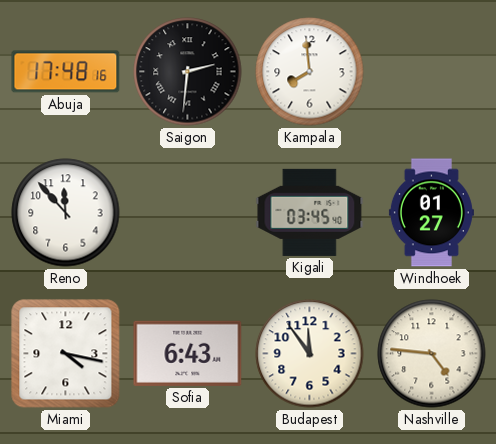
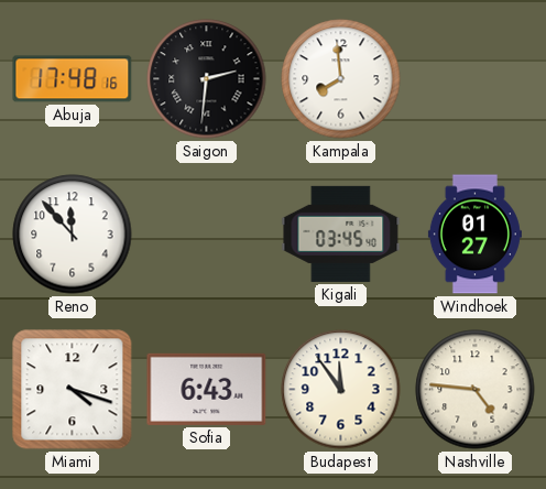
Miami: 4:17 -> 4:18
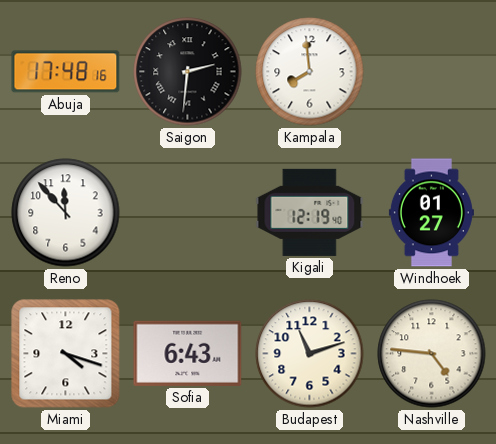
Kigali: 03:45 -> 12:19
Budapest: 11:54 -> 11:12
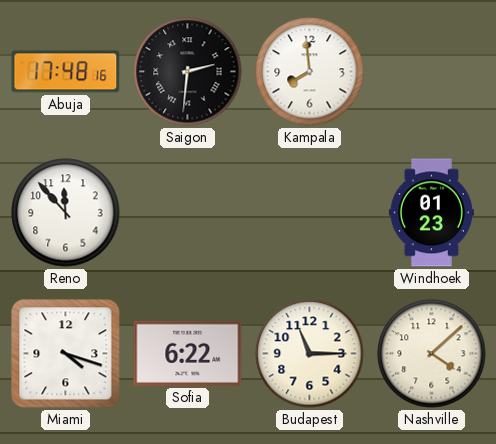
Kigali: 12:19 -> none
Windhoek: 01:27 -> 01:23
Sofia: 6:43 -> 6:22
Budapest: 11:12 -> 11:15
Nashville: 4:46 -> 4:08
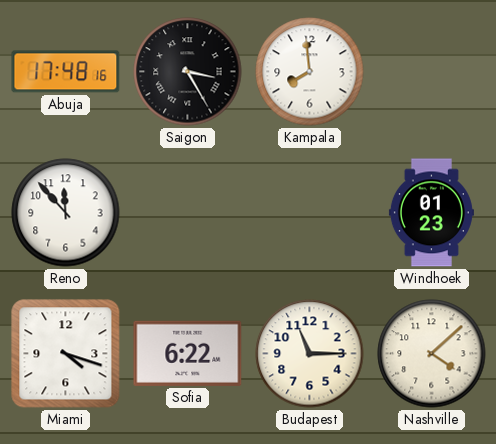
Saigon: 2:31 -> 3:25
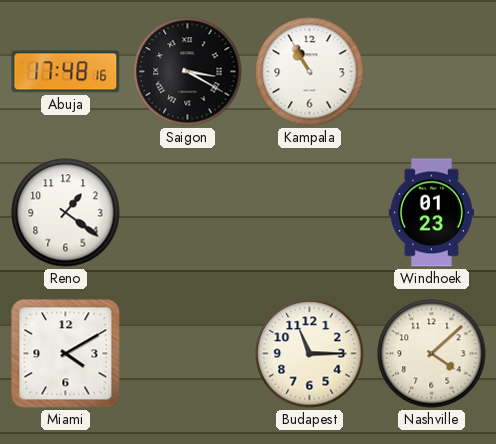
Saigon: 3:25 -> 3:20
Kampala: 7:59 -> 10:55
Reno: 11:53 -> 1:21
Miami: 4:18 -> 4:10
Sofia: 6:22 -> none
